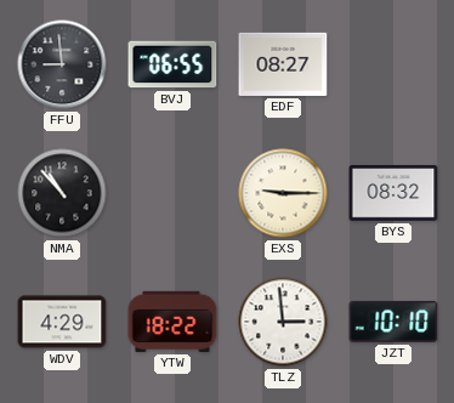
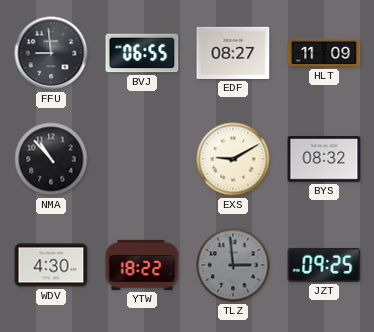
HLT: none -> 11:09
EXS: 9:15 -> 9:10
WDV: 4:29 -> 4:30
TLZ dial: white -> grey
JZT: 10:10 -> 09:25
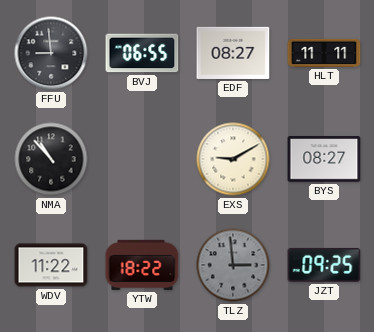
HLT: 11:09 -> 11:11
BYS: 08:32 -> 08:27
WDV: 4:30 -> 11:22
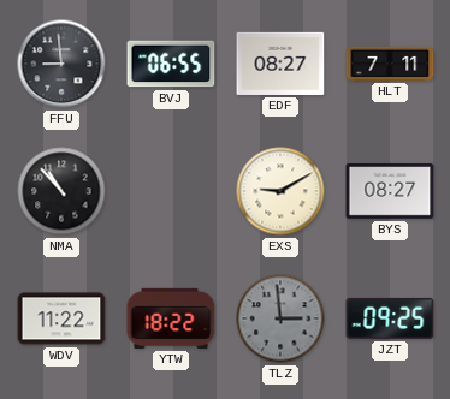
HLT: 11:11 -> 7:11
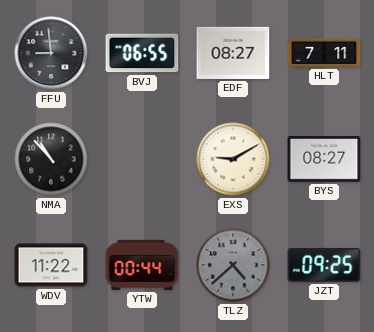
YTW: 18:22 -> 00:44
TLZ: 2:59 -> 4:38
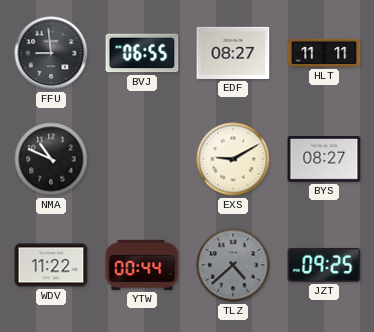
HLT: 7:11 -> 11:11
NMA: 10:53 -> 10:49
